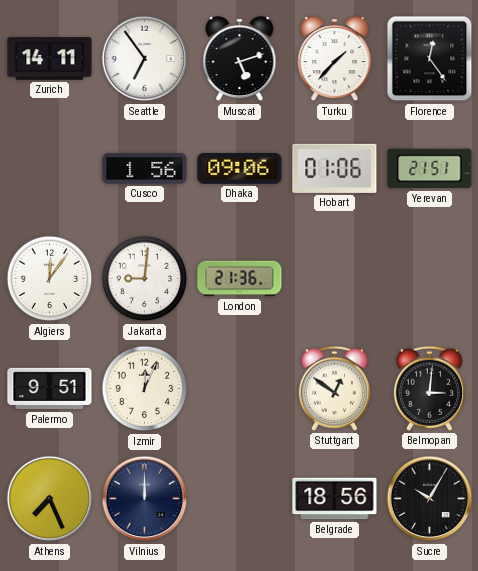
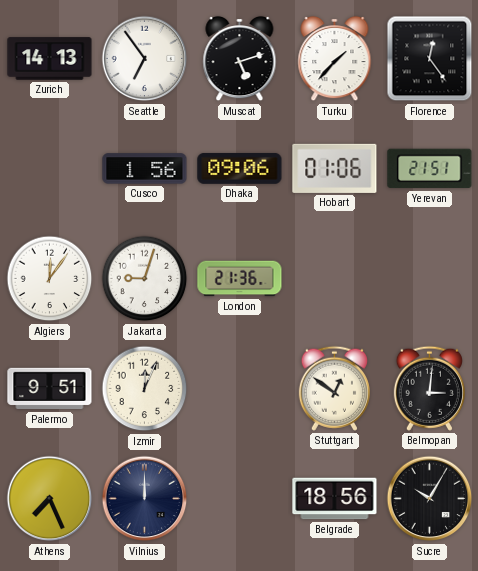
Zurich: 14:11 -> 14:13
Jakarta: 9:01 -> 9:03
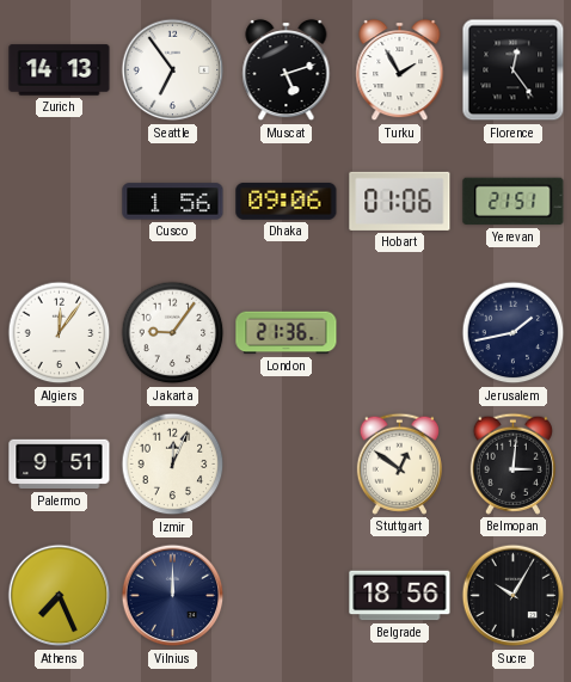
Turku: 1:37 -> 1:55
Jakarta: 9:03 -> 9:06
Jerusalem: none -> 1:43
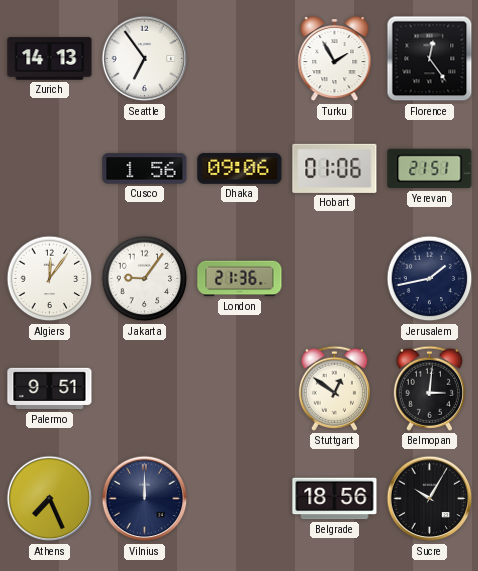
Muscat: 5:12 -> none
Izmir: 12:04 -> none
